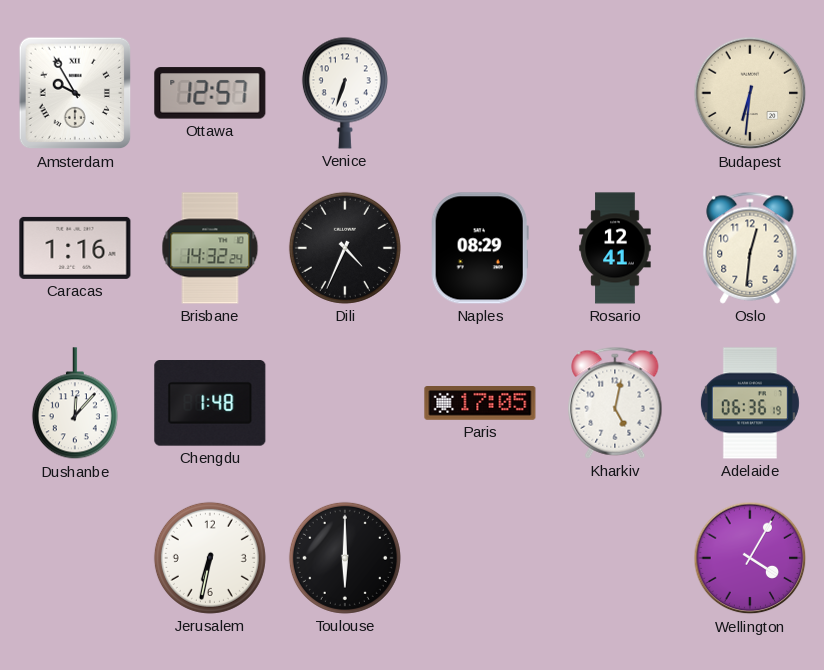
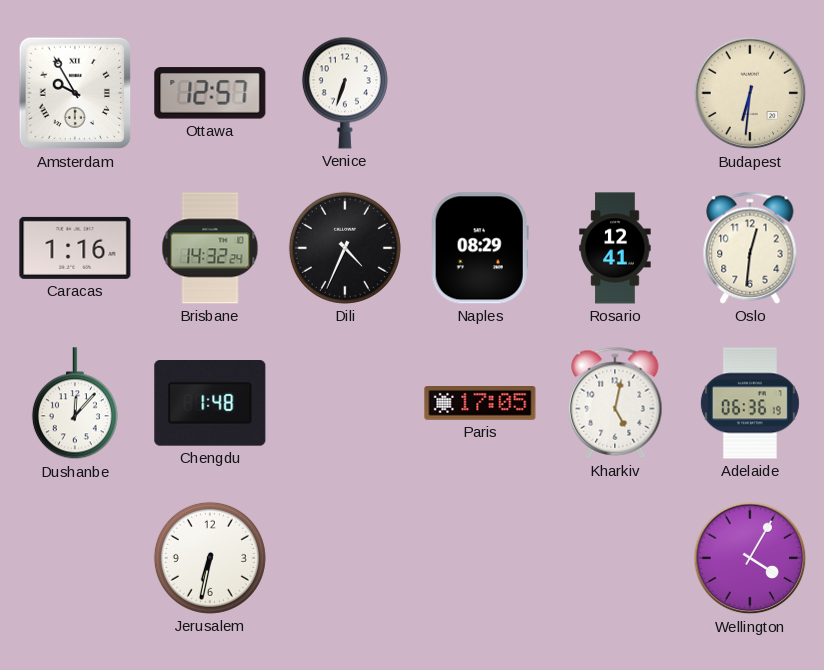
Toulouse: 6:00 -> none
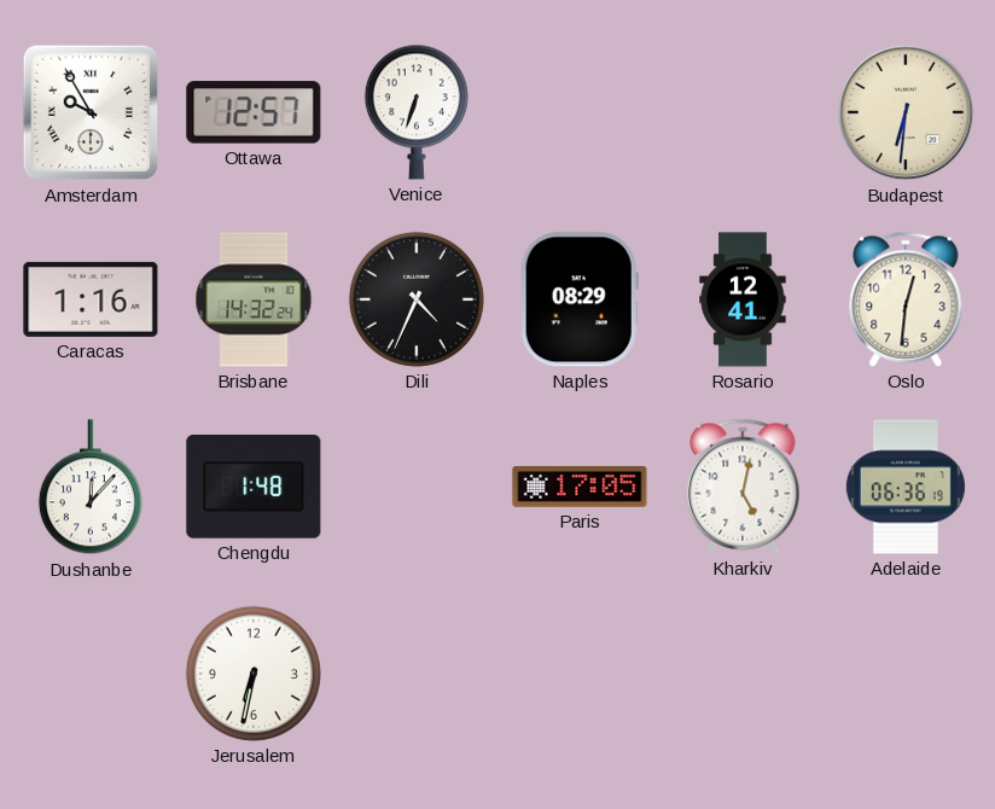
Wellington: 4:05 -> none
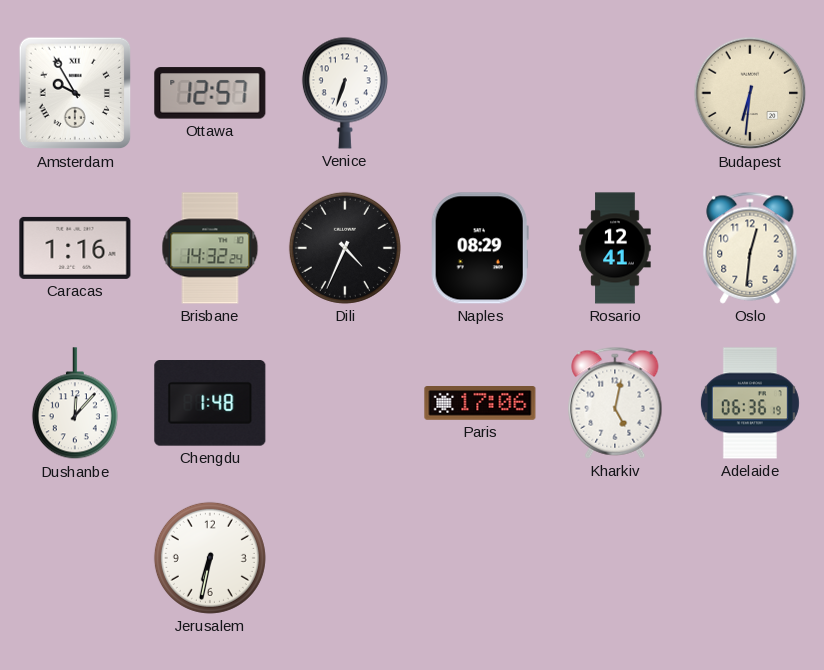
Paris: 17:05 -> 17:06
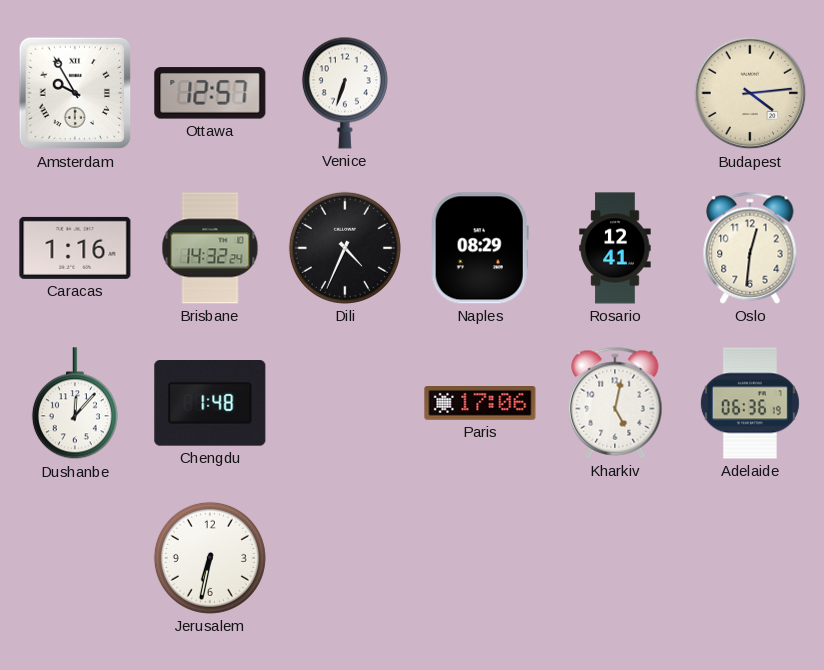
Budapest: 6:31 -> 4:14
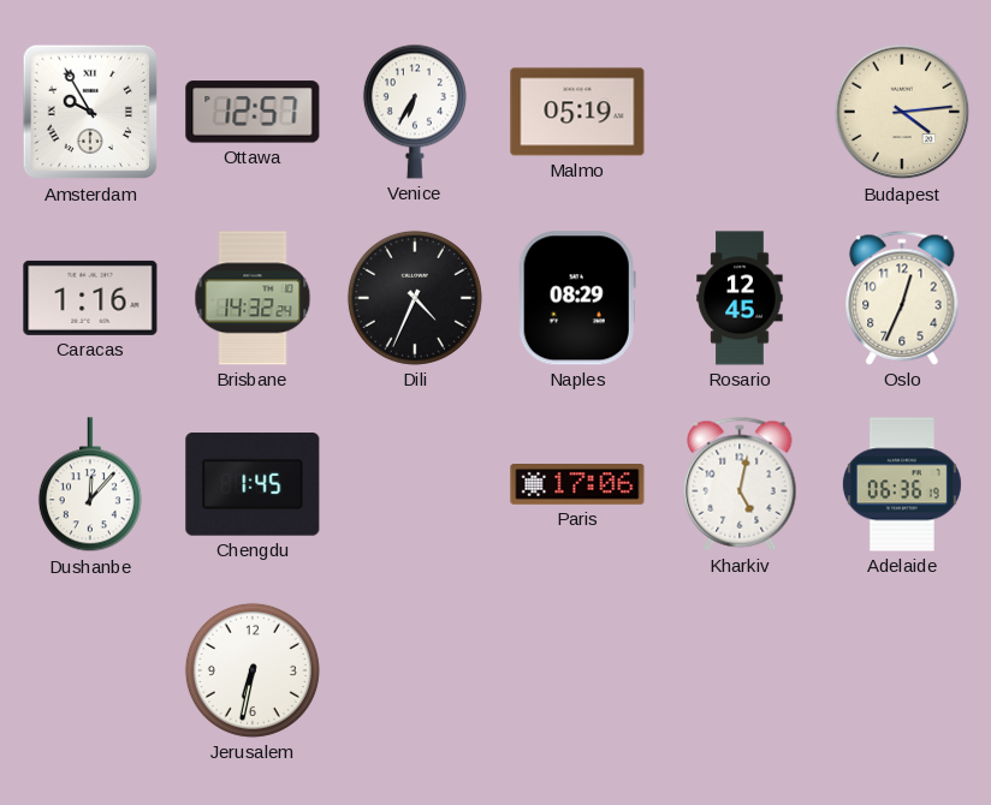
Venice: 6:33 -> 6:35
Malmo: none -> 05:19
Rosario: 12:41 -> 12:45
Oslo: 12:31 -> 12:34
Chengdu: 1:48 -> 1:45
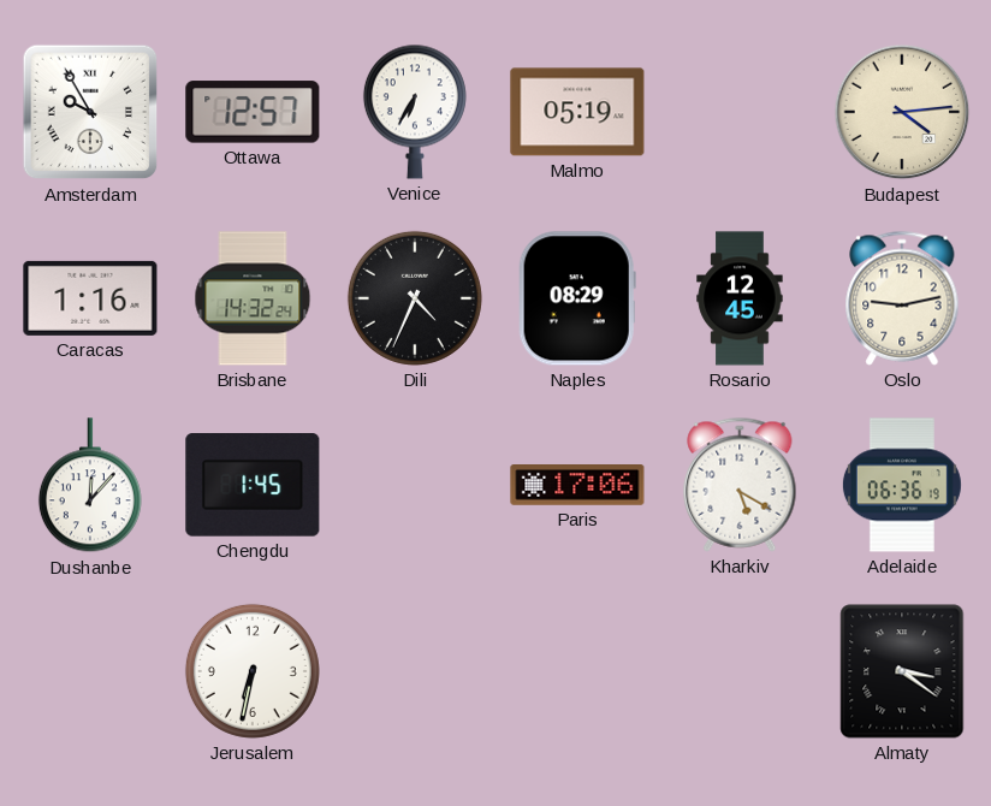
Oslo: 12:34 -> 9:13
Kharkiv: 5:02 -> 5:20
Almaty: none -> 3:21
